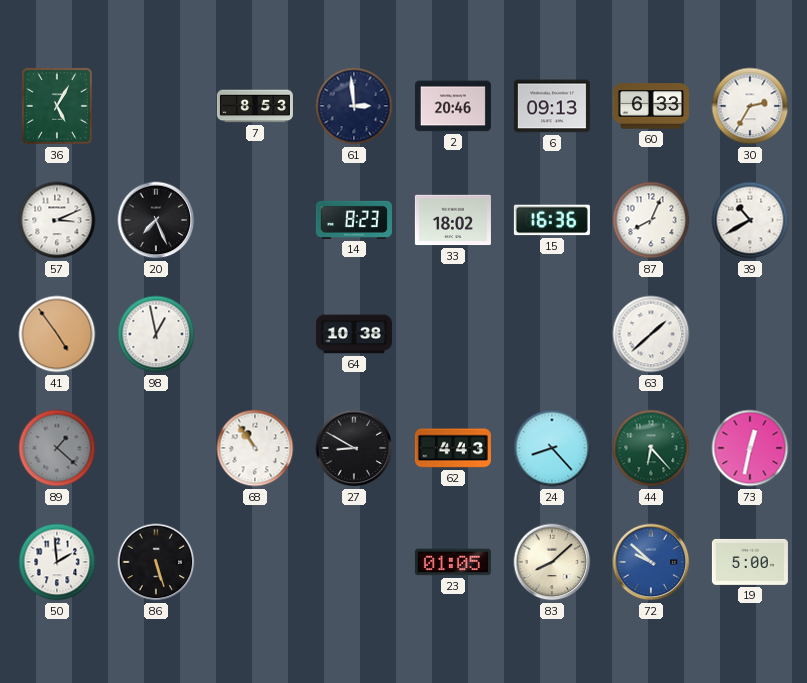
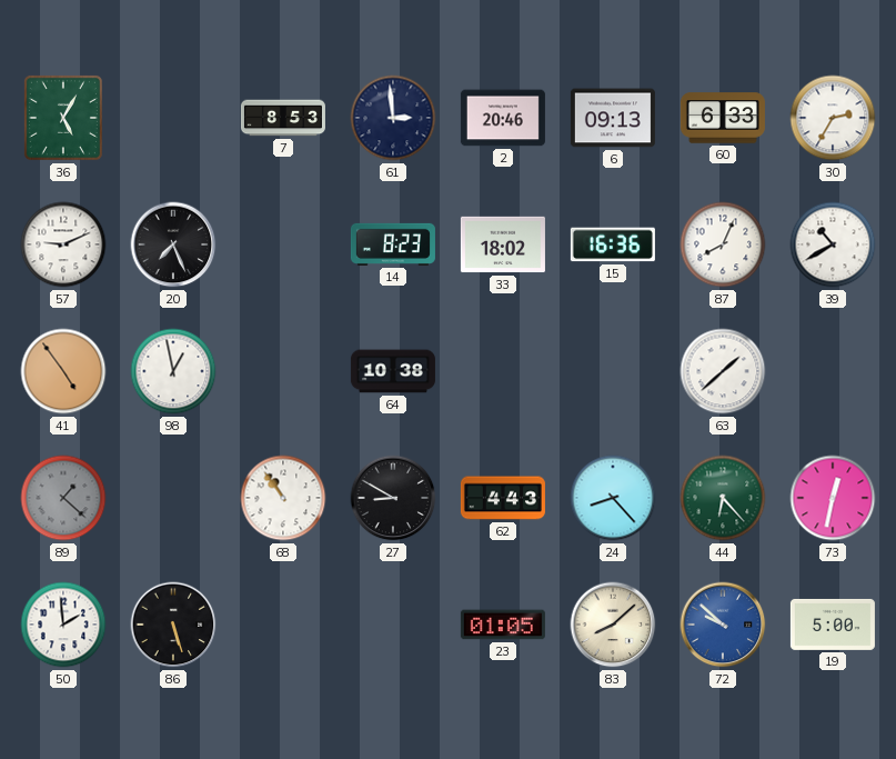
57: 3:11 -> 9:11
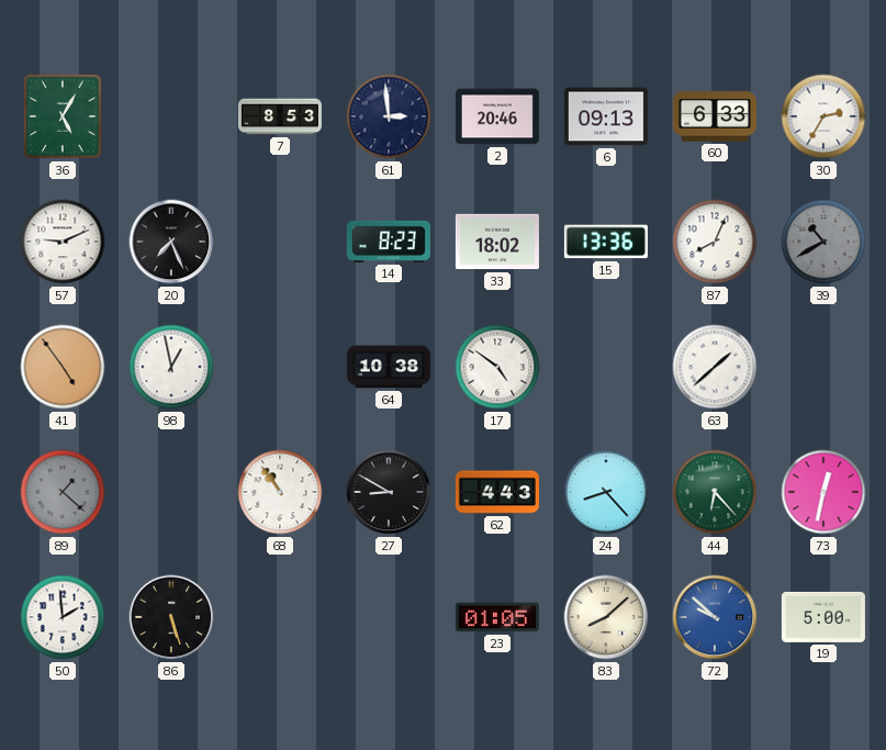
15: 16:36 -> 13:36
39 dial: white -> grey
17: none -> 4:51
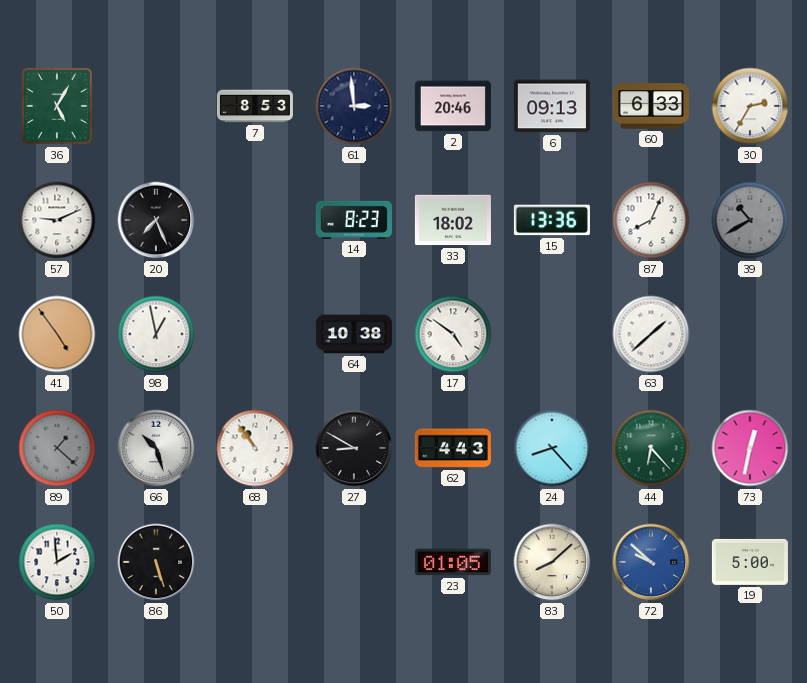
66: none -> 10:27
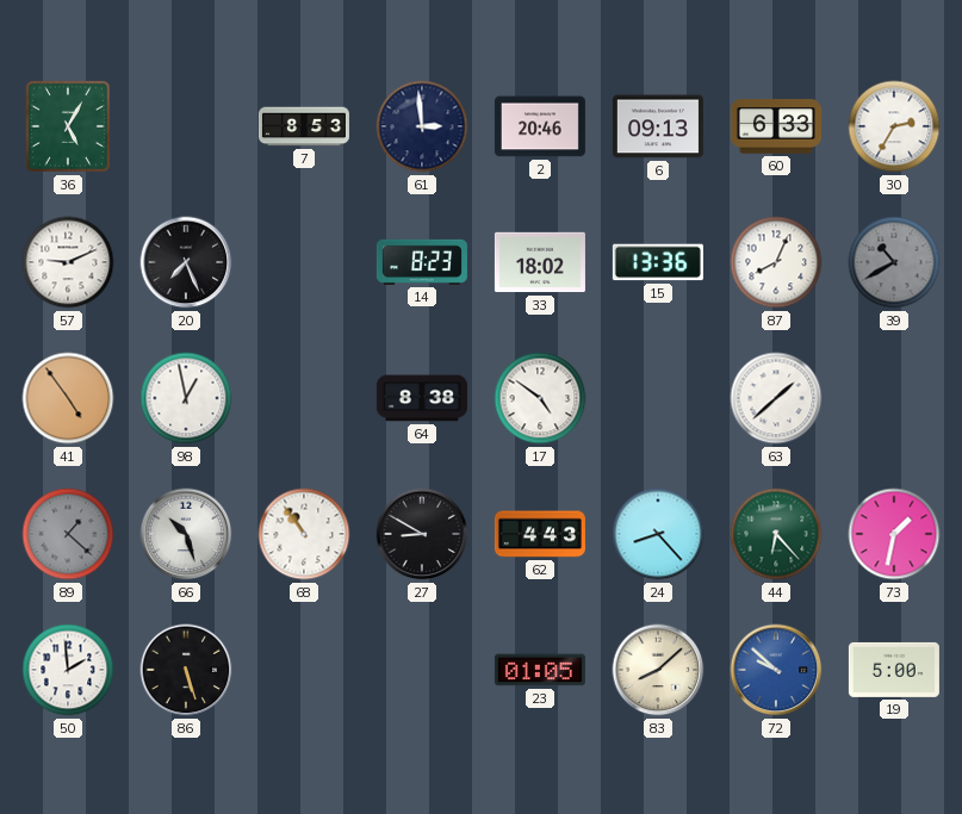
64: 10:38 -> 8:38
73: 12:32 -> 1:32
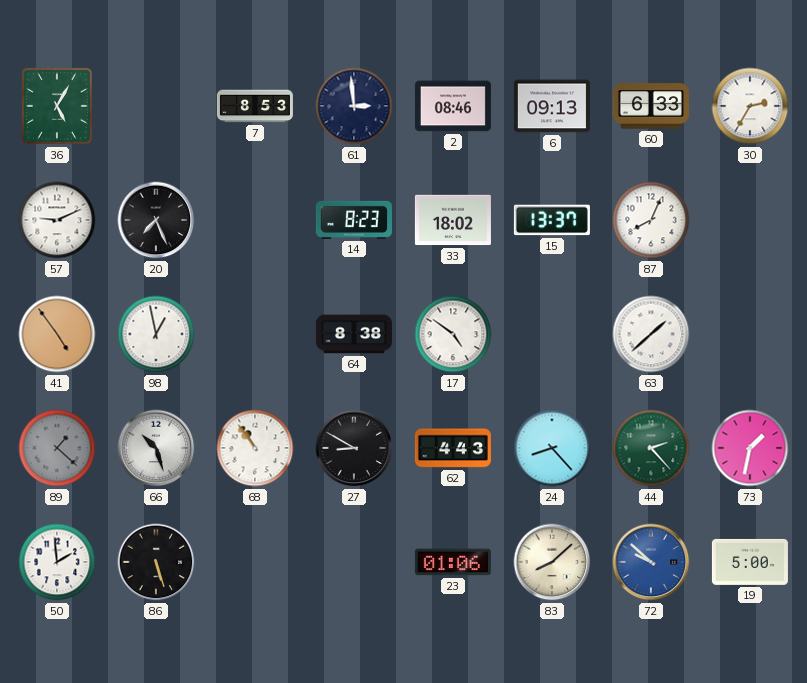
2: 20:46 -> 08:46
15: 13:36 -> 13:37
39: 10:40 -> none
44: 6:23 -> 2:23
23: 01:05 -> 01:06
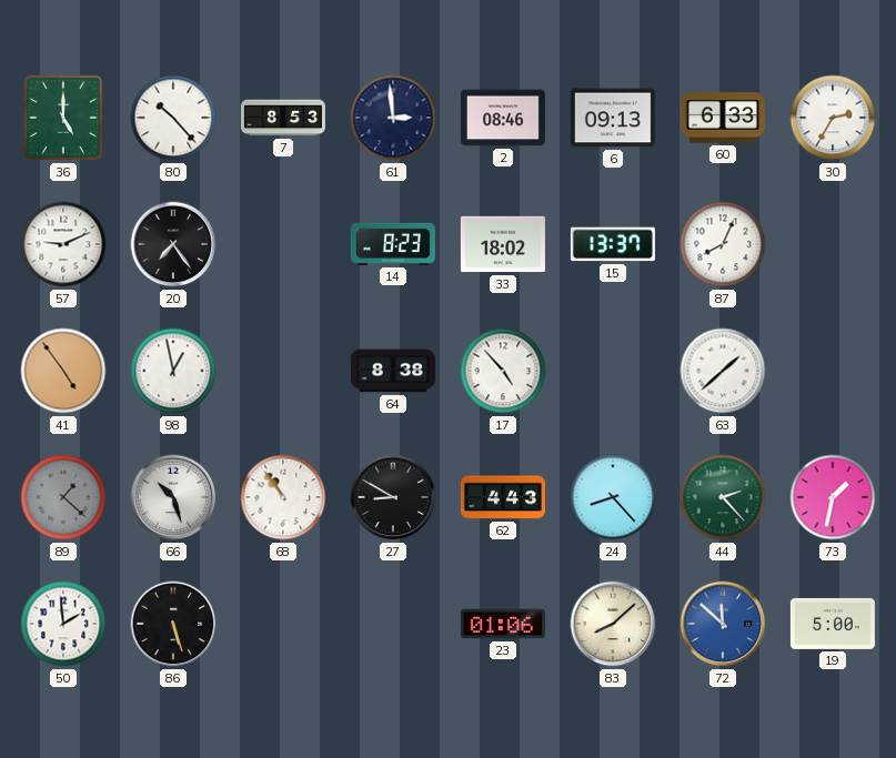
36: 5:05 -> 5:00
80: none -> 10:23
20: 7:26 -> 7:24
17: 4:51 -> 4:53
72: 9:52 -> 11:52
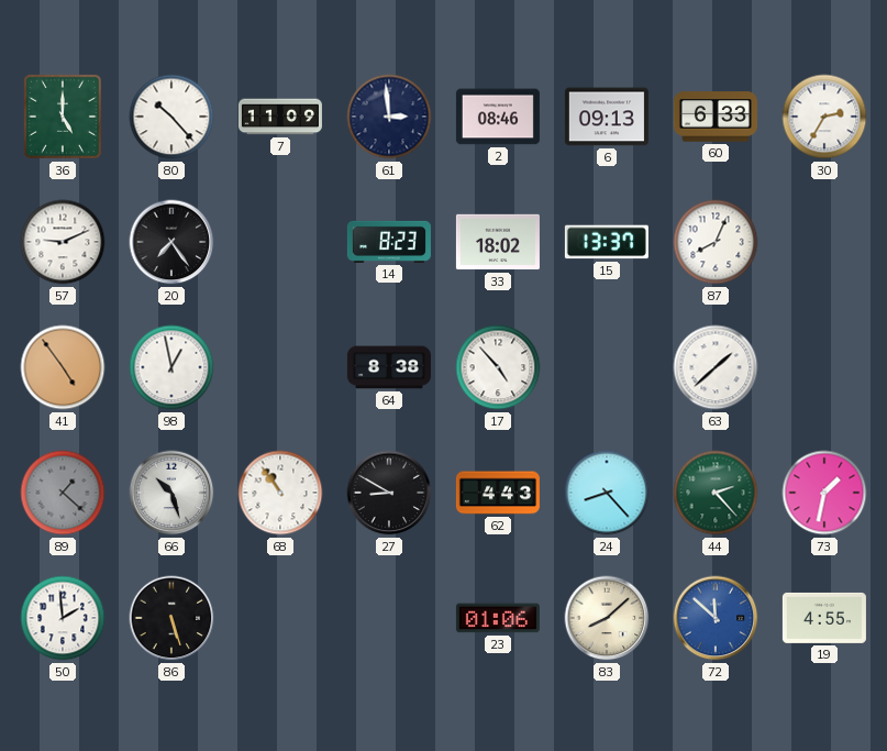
7: 8:53 -> 11:09
19: 5:00 -> 4:55
